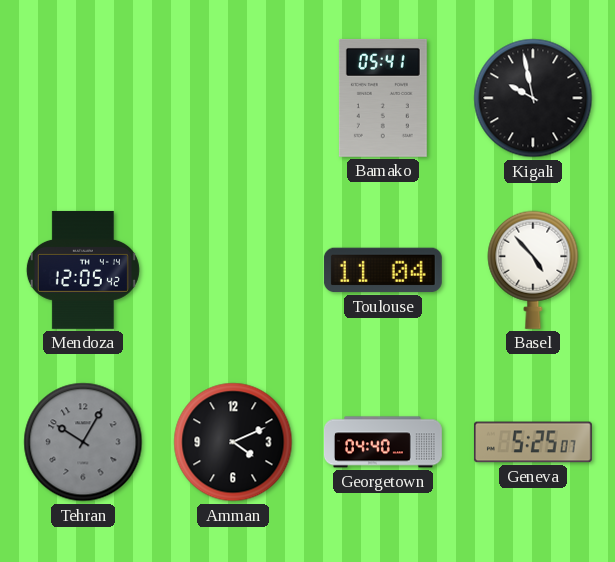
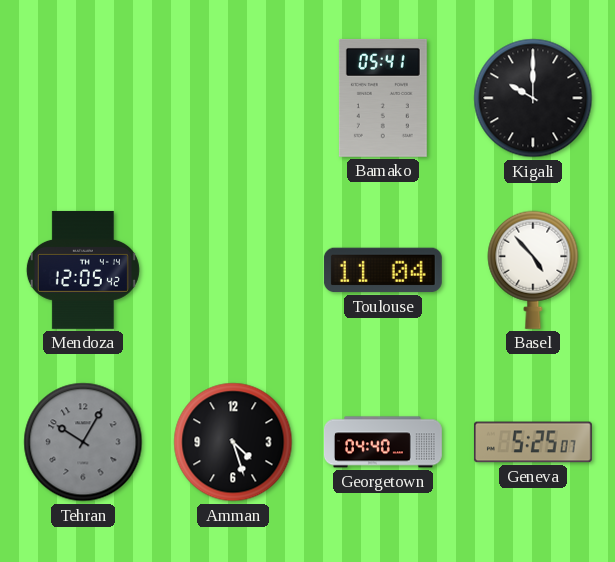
Kigali: 9:58 -> 10:00
Amman: 4:11 -> 4:27
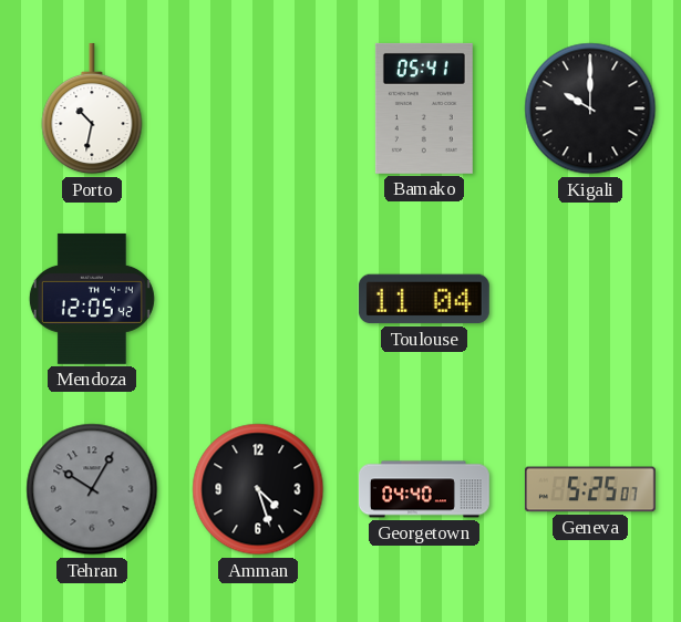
Porto: none -> 10:32
Basel: 4:53 -> none
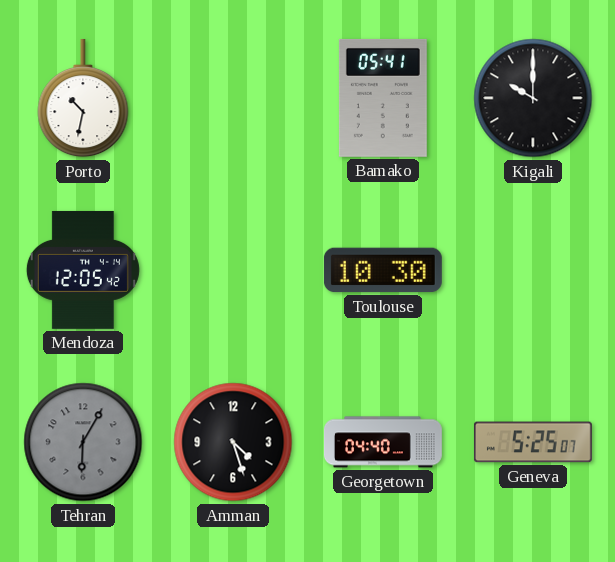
Toulouse: 11:04 -> 10:30
Tehran: 10:05 -> 6:05
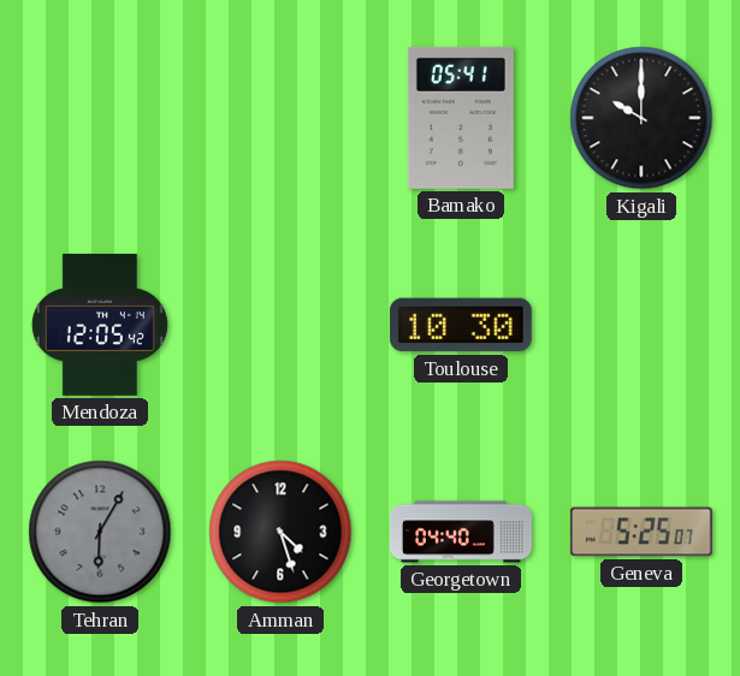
Porto: 10:32 -> none
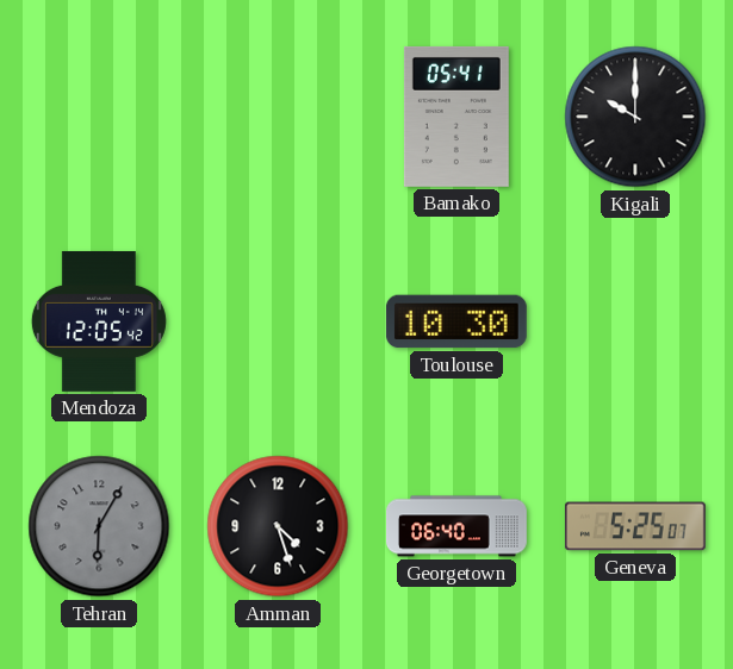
Georgetown: 04:40 -> 06:40
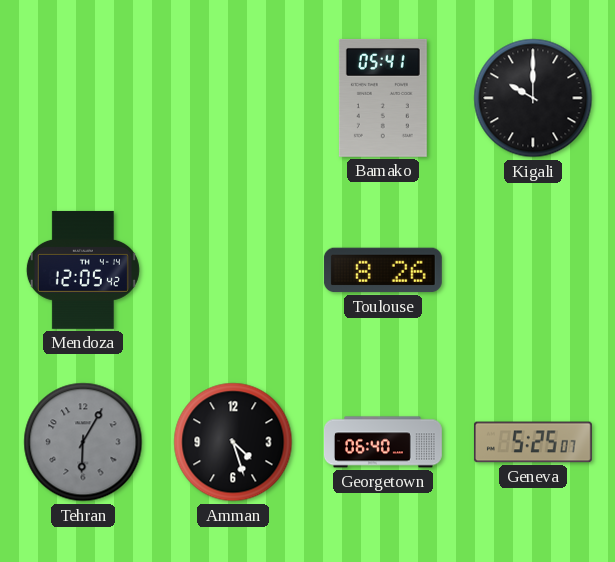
Toulouse: 10:30 -> 8:26
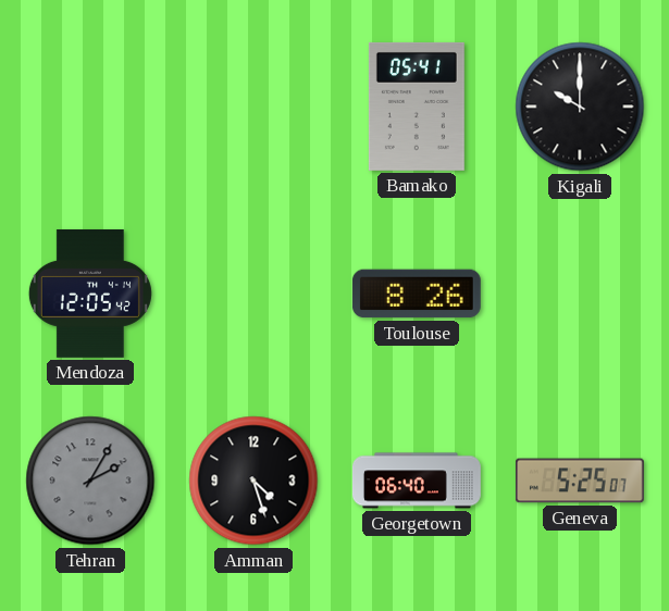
Tehran: 6:05 -> 2:05
